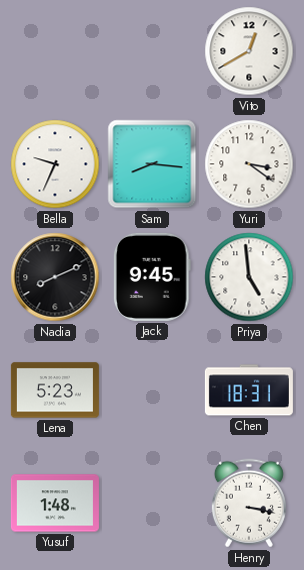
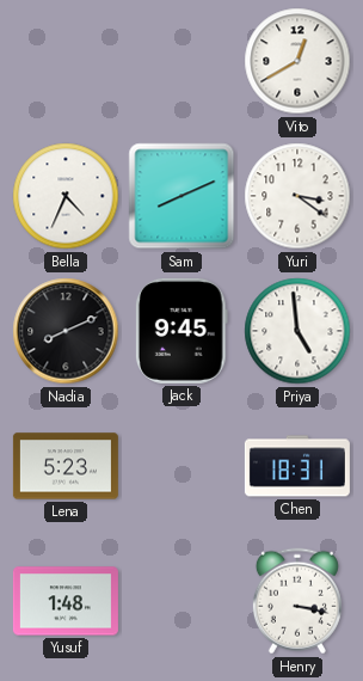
Bella: 9:34 -> 4:34
Sam: 8:16 -> 8:11
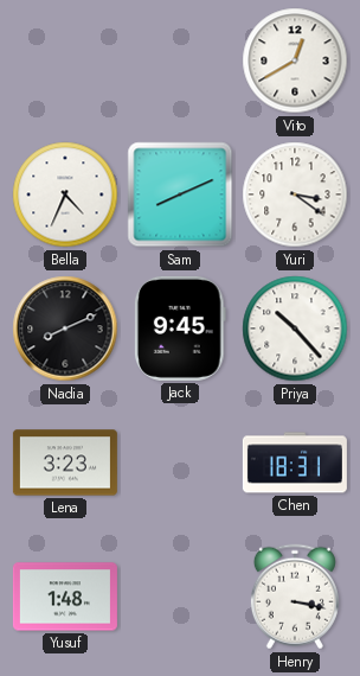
Priya: 4:59 -> 10:23
Lena: 5:23 -> 3:23
